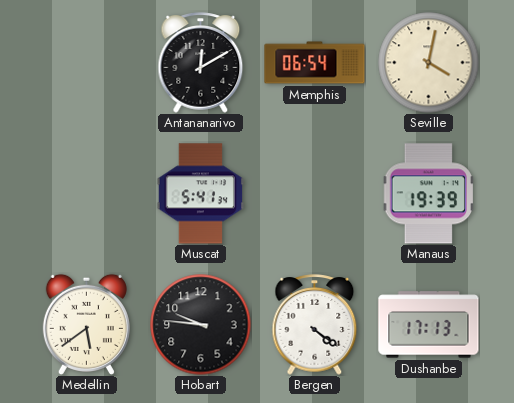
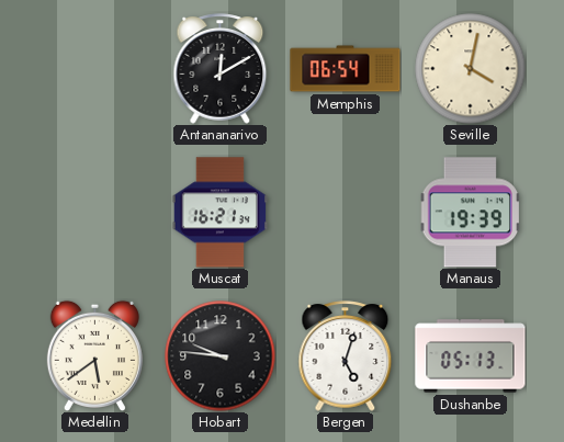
Muscat: 5:41 -> 16:21
Bergen: 4:21 -> 5:03
Dushanbe: 17:13 -> 05:13
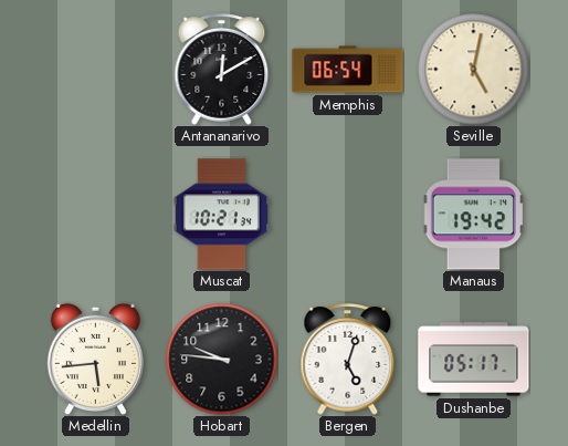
Seville: 4:02 -> 5:02
Muscat: 16:21 -> 10:21
Manaus: 19:39 -> 19:42
Medellin: 5:39 -> 5:44
Dushanbe: 05:13 -> 05:17
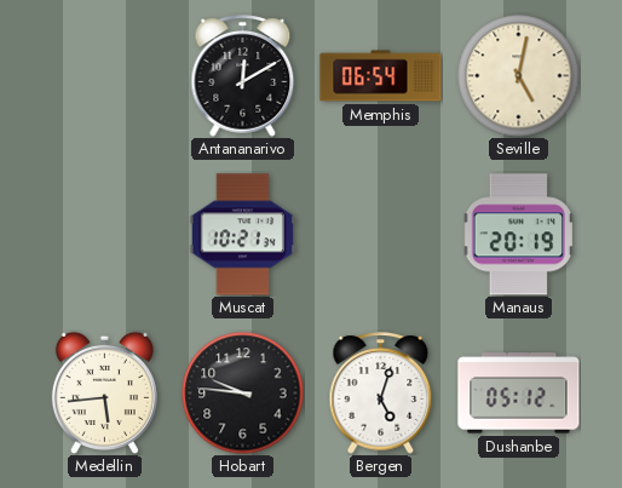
Manaus: 19:42 -> 20:19
Dushanbe: 05:17 -> 05:12
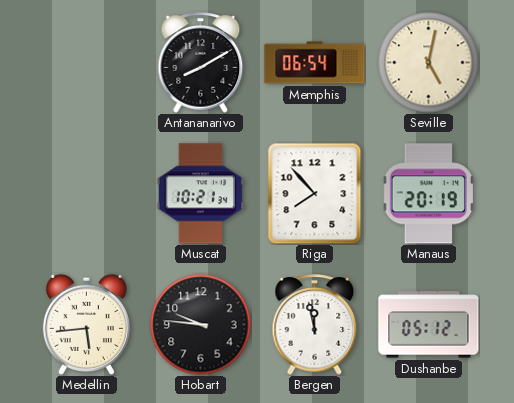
Antananarivo: 12:10 -> 8:10
Riga: none -> 7:53
Bergen: 5:03 -> 11:58
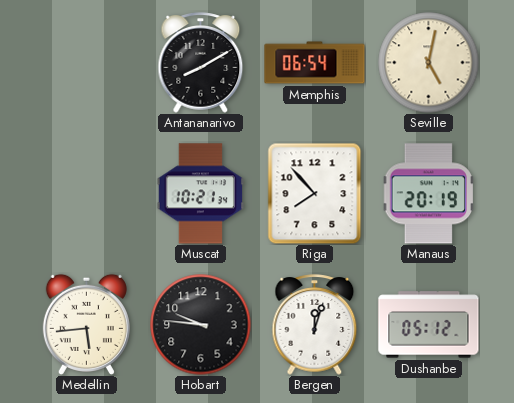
Bergen: 11:58 -> 12:03
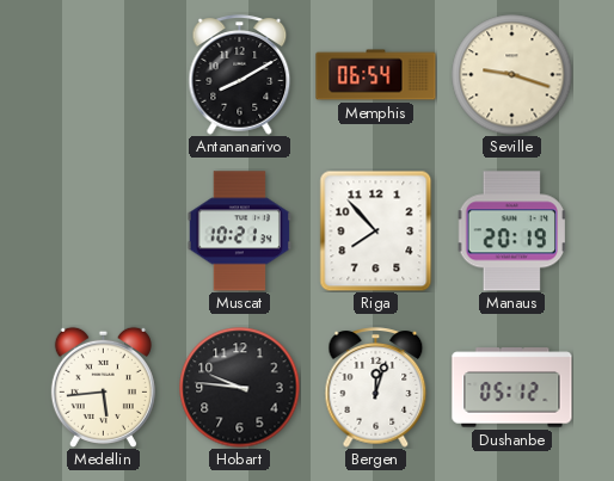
Seville: 5:02 -> 9:18
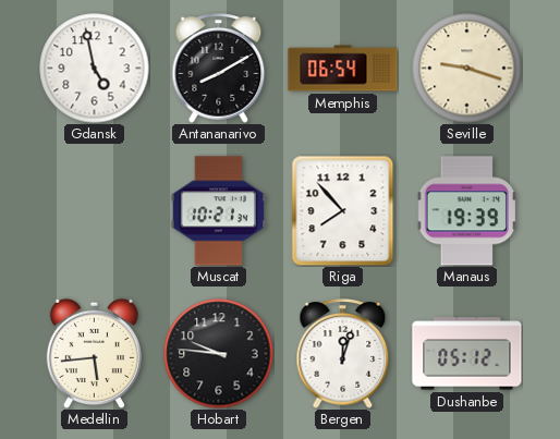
Gdansk: none -> 4:58
Manaus: 20:19 -> 19:39
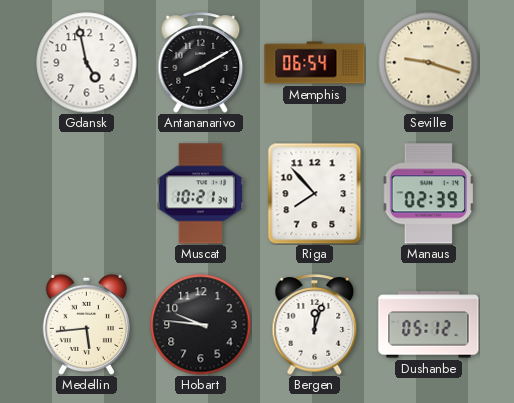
Manaus: 19:39 -> 02:39
